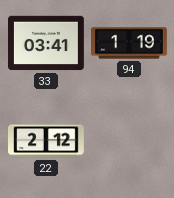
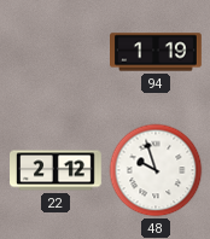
33: 03:41 -> none
48: none -> 9:57
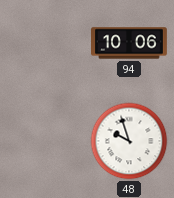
94: 1:19 -> 10:06
22: 2:12 -> none
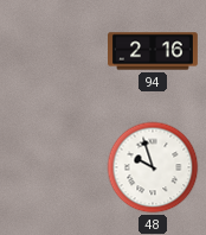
94: 10:06 -> 2:16
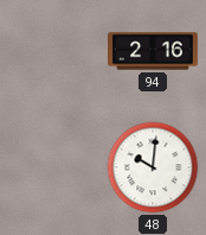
48: 9:57 -> 10:01
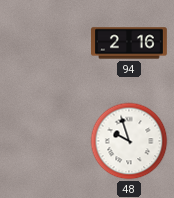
48: 10:01 -> 9:57
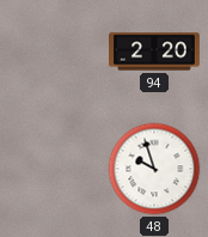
94: 2:16 -> 2:20
